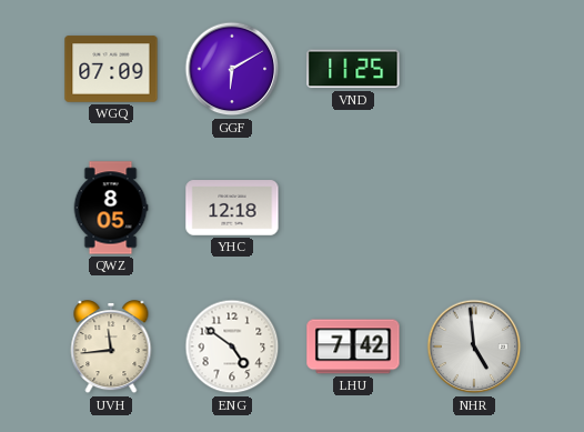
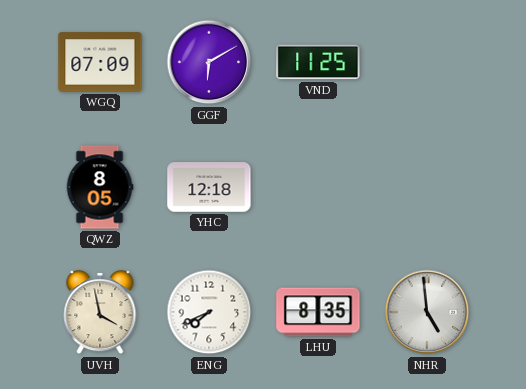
UVH: 11:44 -> 3:58
ENG: 4:51 -> 7:41
LHU: 7:42 -> 8:35
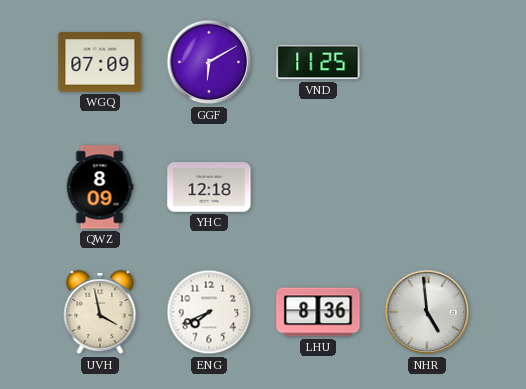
QWZ: 8:05 -> 8:09
LHU: 8:35 -> 8:36
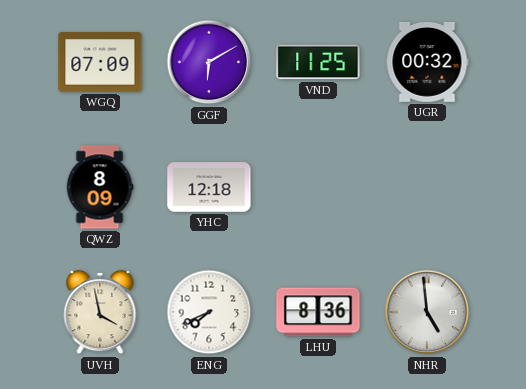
UGR: none -> 00:32
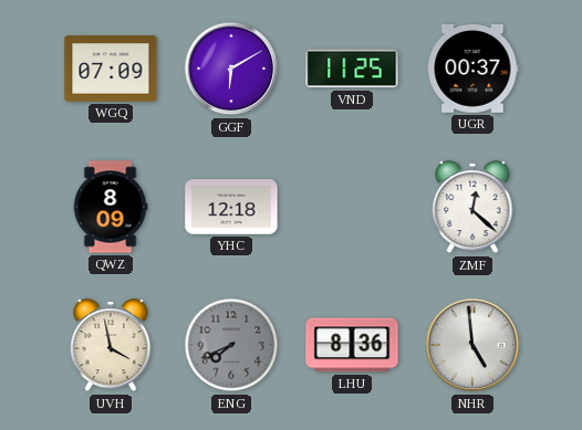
UGR: 00:32 -> 00:37
ZMF: none -> 12:22
ENG dial: white -> grey
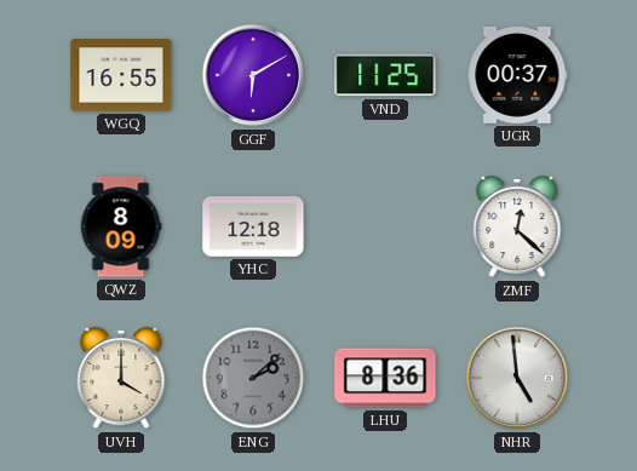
WGQ: 07:09 -> 16:55
UVH: 3:58 -> 4:00
ENG: 7:41 -> 2:08
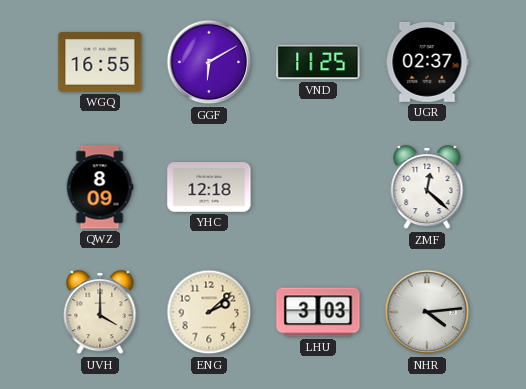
UGR: 00:37 -> 02:37
ENG dial: grey -> cream
LHU: 8:36 -> 3:03
NHR: 4:59 -> 4:14
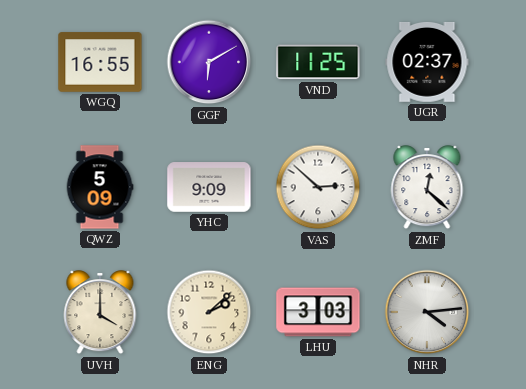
QWZ: 8:09 -> 5:09
YHC: 12:18 -> 9:09
VAS: none -> 2:52
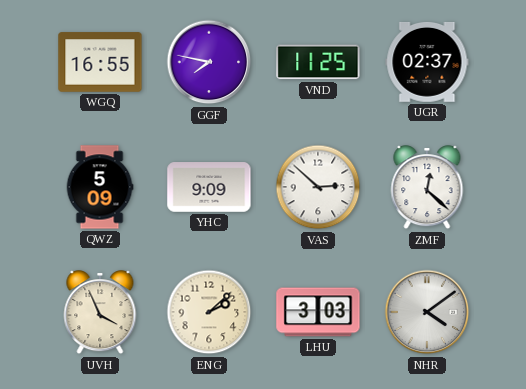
GGF: 6:10 -> 7:47
UVH: 4:00 -> 3:56
NHR: 4:14 -> 4:09
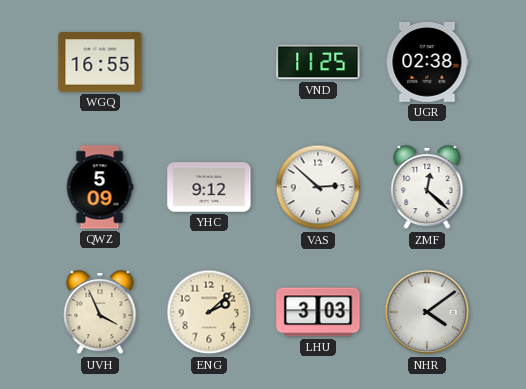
GGF: 7:47 -> none
UGR: 02:37 -> 02:38
YHC: 9:09 -> 9:12
